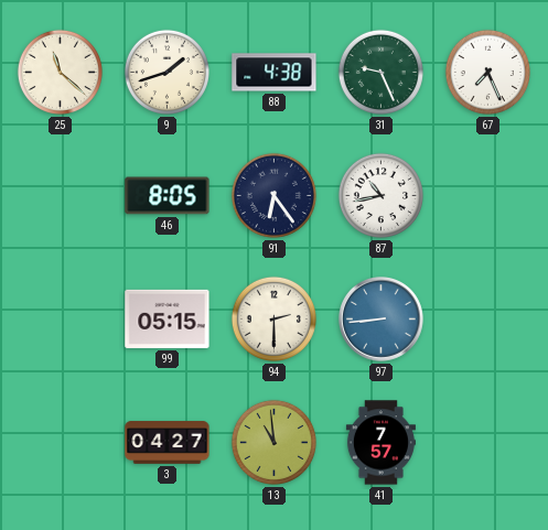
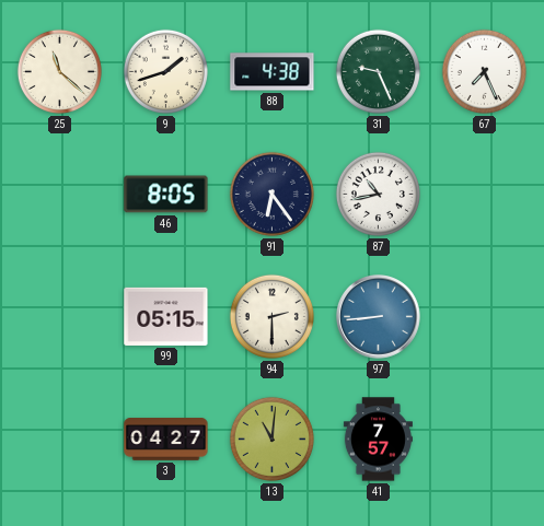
13: 10:59 -> 11:01
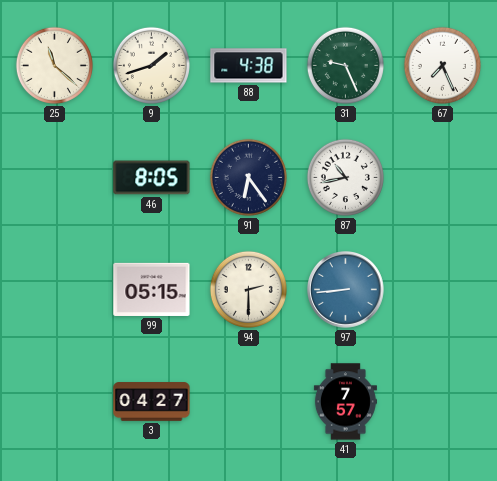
13: 11:01 -> none
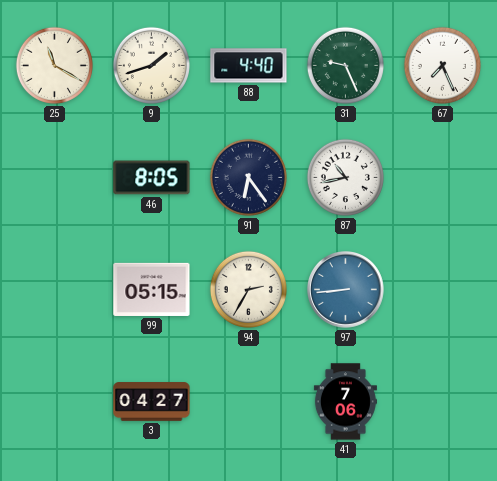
25: 11:22 -> 11:20
88: 4:38 -> 4:40
94: 2:30 -> 2:35
41: 7:57 -> 7:06
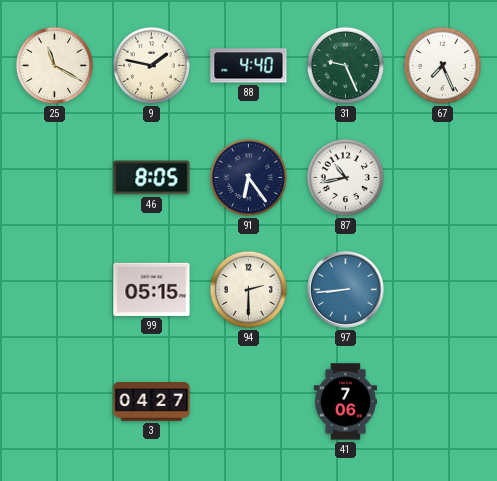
9: 1:42 -> 1:47
94: 2:35 -> 2:30
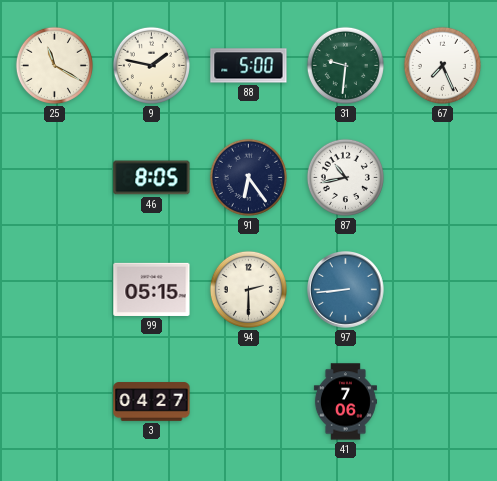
88: 4:40 -> 5:00
31: 9:26 -> 9:31
